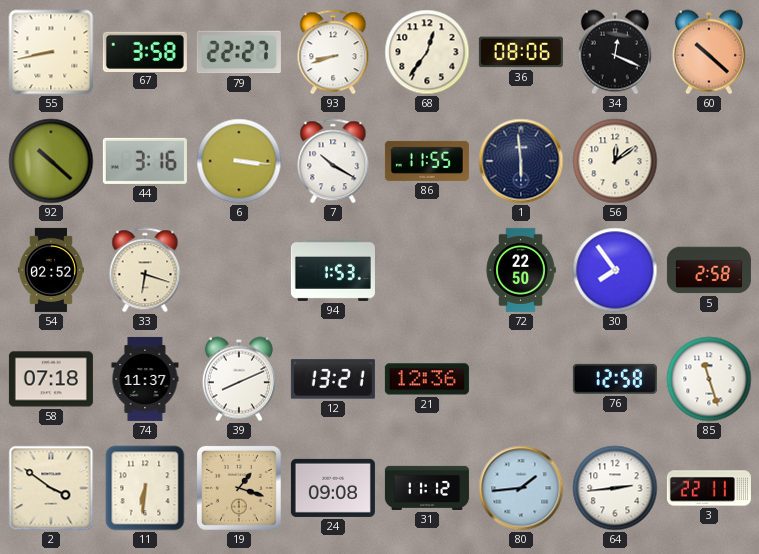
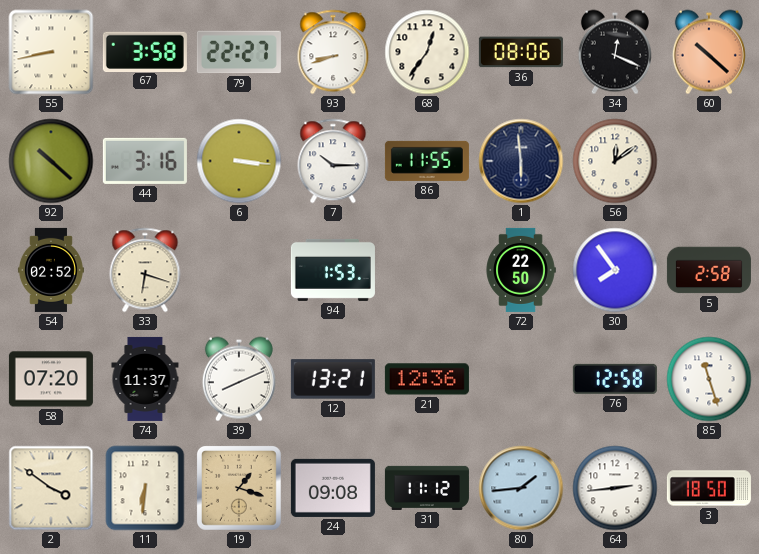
7: 10:20 -> 10:15
58: 07:18 -> 07:20
3: 22:11 -> 18:50
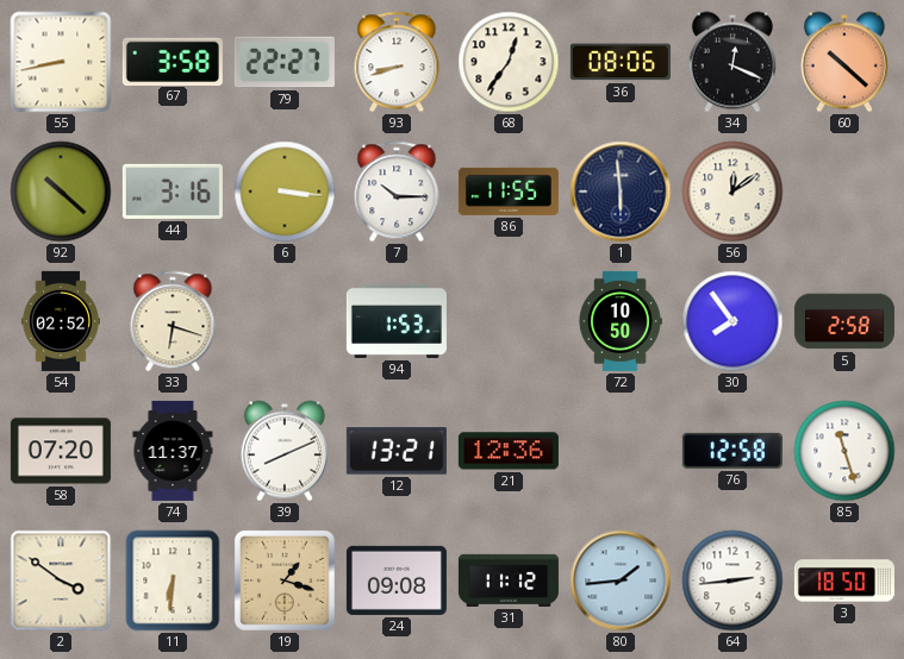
72: 22:50 -> 10:50
